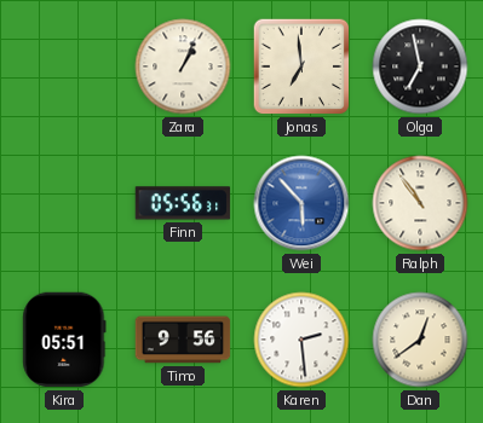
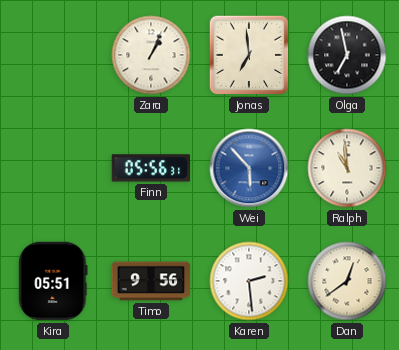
Ralph: 10:54 -> 10:59
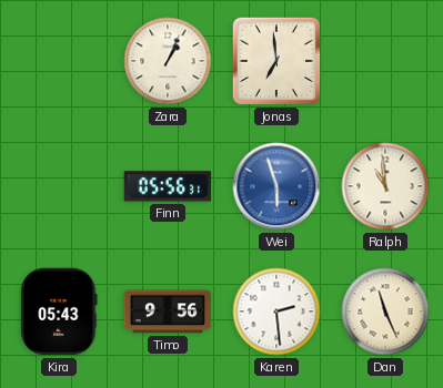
Olga: 6:58 -> none
Wei: 5:53 -> 5:57
Kira: 05:51 -> 05:43
Dan: 12:39 -> 11:26
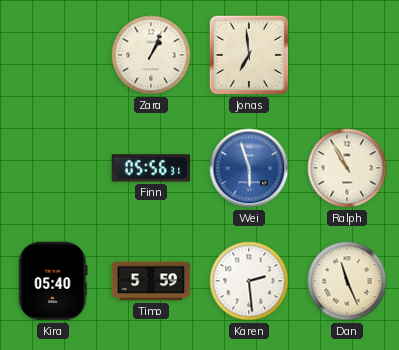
Ralph: 10:59 -> 10:55
Kira: 05:43 -> 05:40
Timo: 9:56 -> 5:59
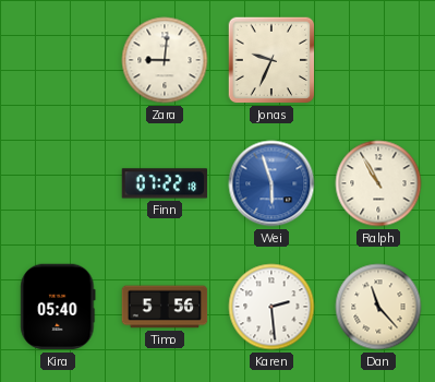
Zara: 1:04 -> 9:01
Jonas: 6:59 -> 9:34
Finn: 05:56 -> 07:22
Timo: 5:59 -> 5:56
Dan: 11:26 -> 11:23
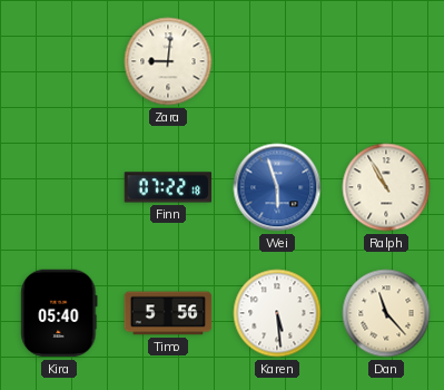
Jonas: 9:34 -> none
Karen: 2:29 -> 5:29
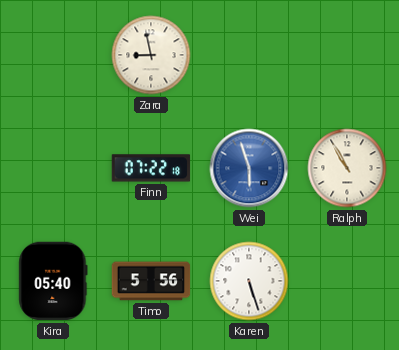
Zara: 9:01 -> 8:58
Karen: 5:29 -> 5:27
Dan: 11:23 -> none
